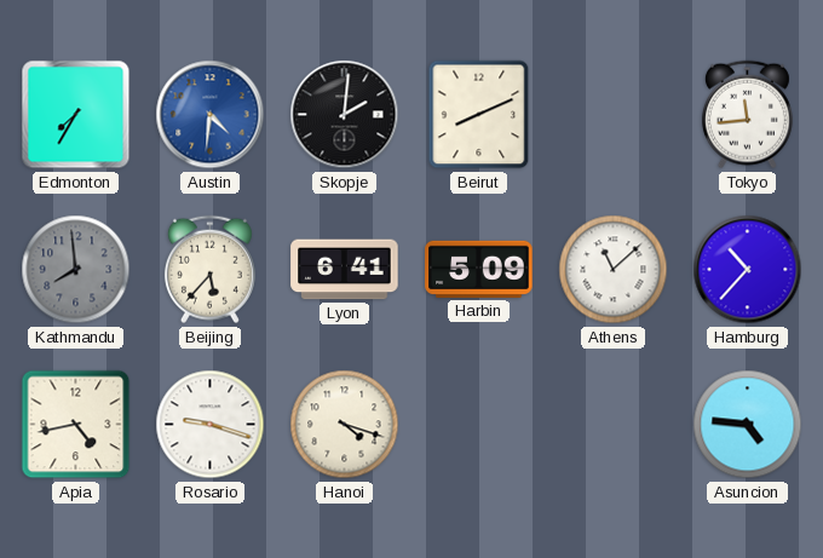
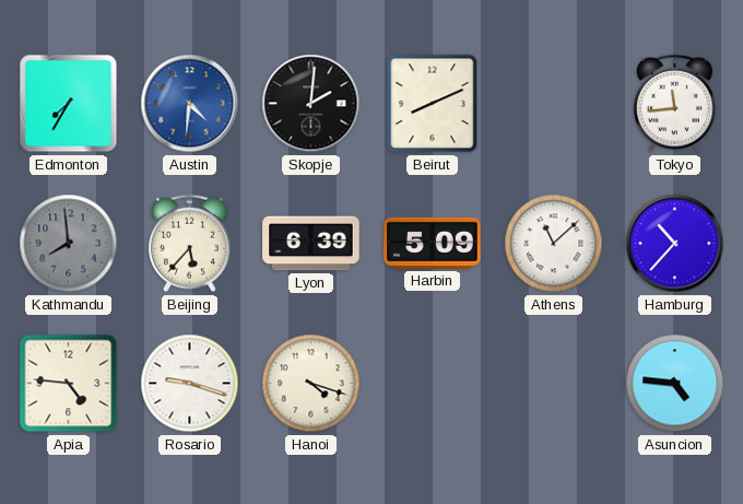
Lyon: 6:41 -> 6:39
Apia: 4:43 -> 4:46
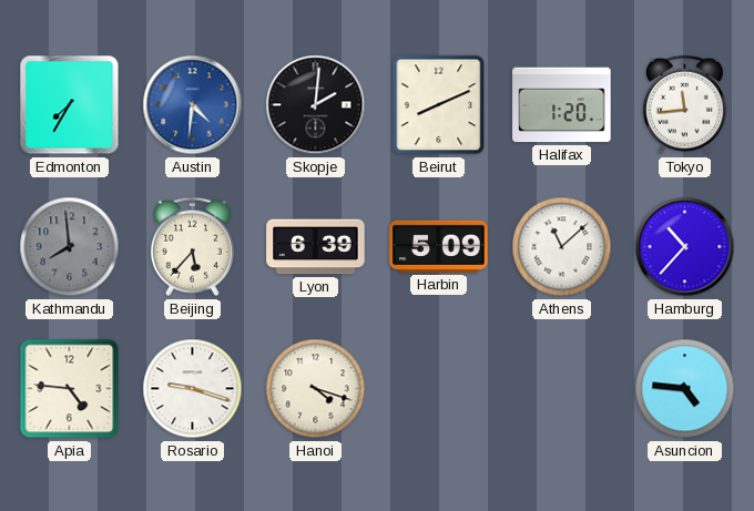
Halifax: none -> 1:20
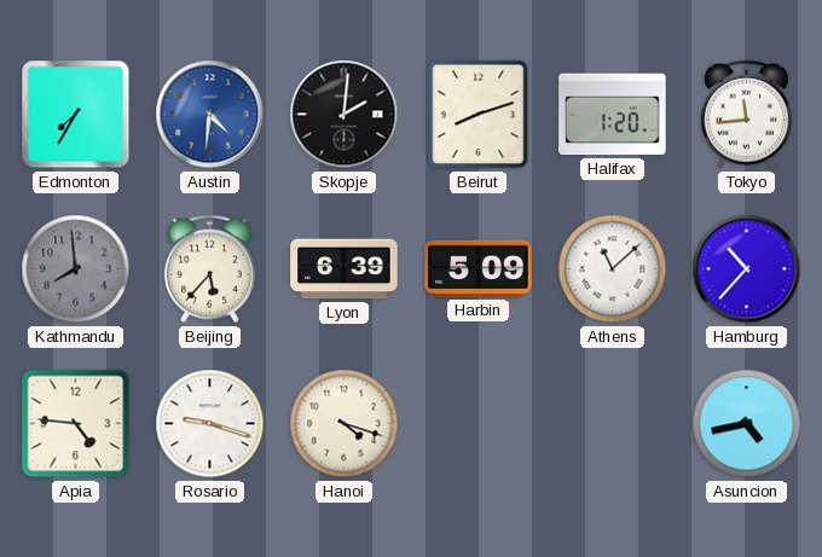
Beirut: 8:11 -> 8:12
Asuncion: 4:46 -> 4:43
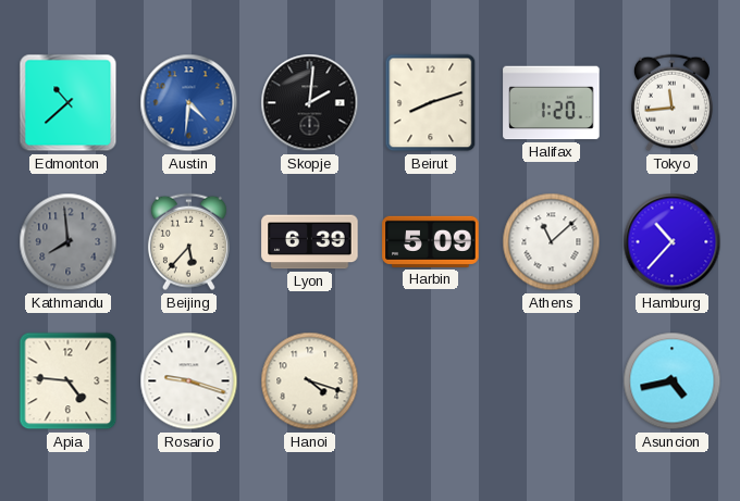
Edmonton: 7:35 -> 10:38
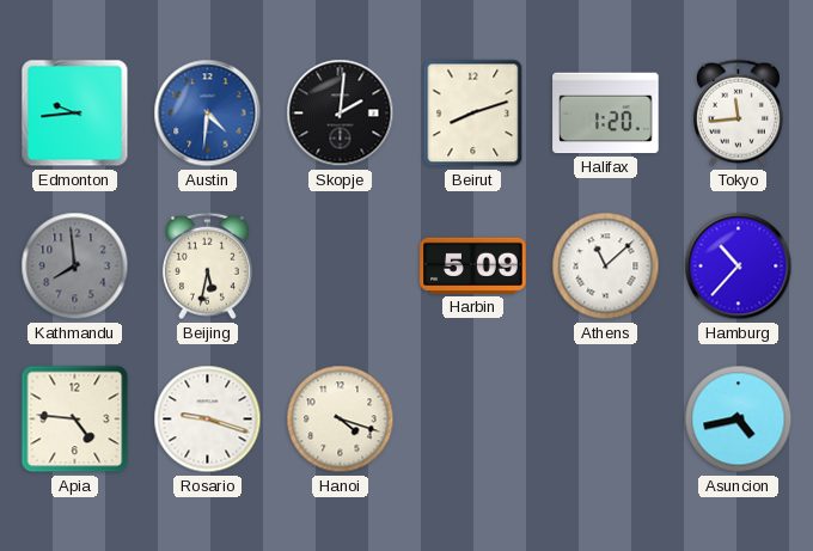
Edmonton: 10:38 -> 9:44
Beijing: 5:37 -> 5:32
Lyon: 6:39 -> none
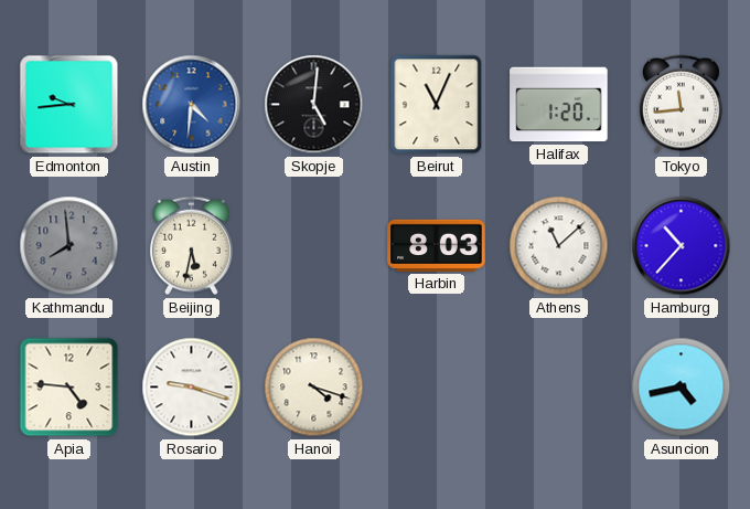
Skopje: 2:01 -> 5:01
Beirut: 8:12 -> 11:04
Harbin: 5:09 -> 8:03
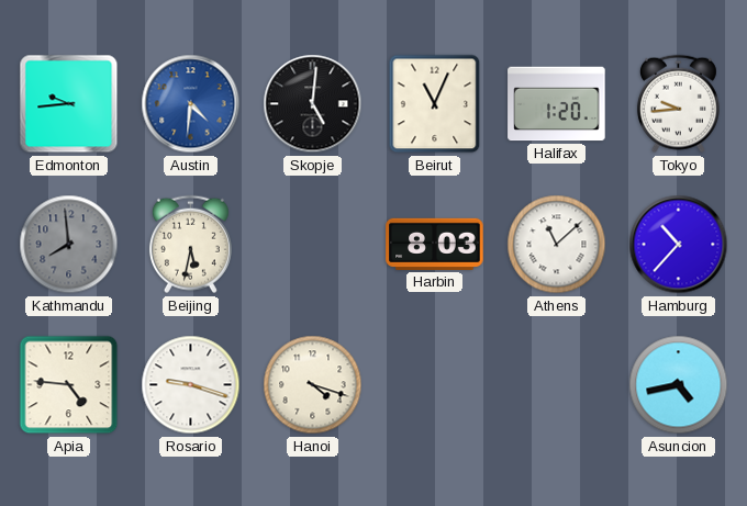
Tokyo: 11:44 -> 9:44
